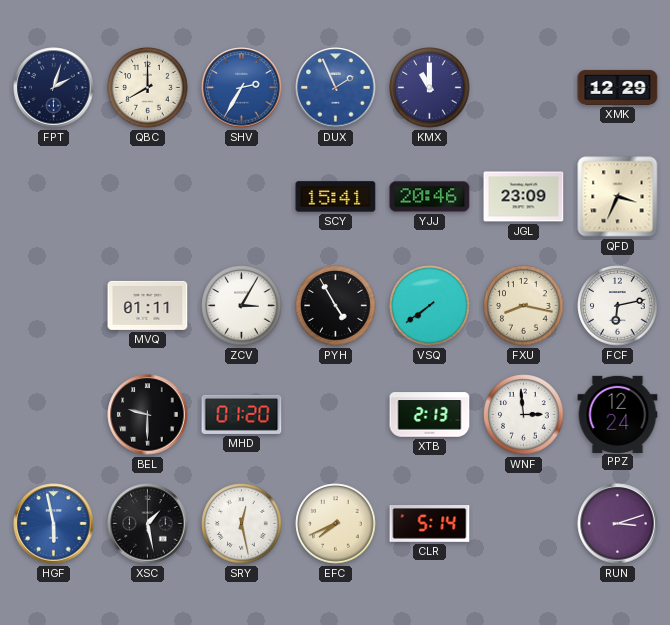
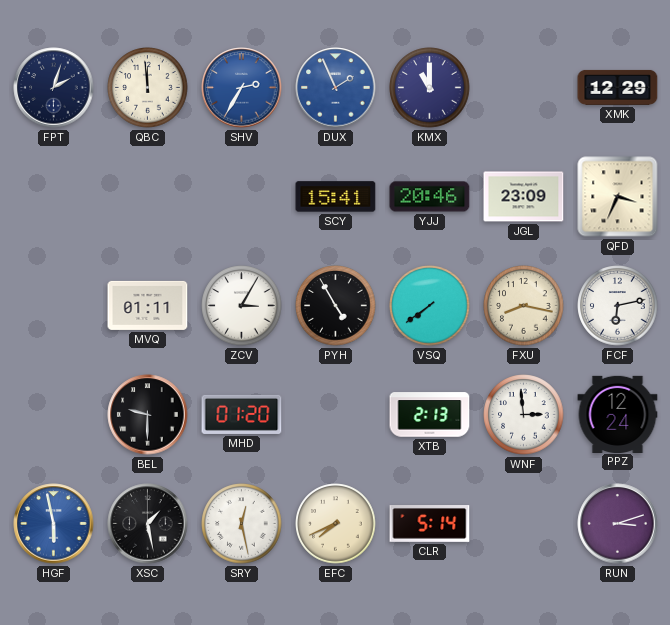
QBC: 8:00 -> 11:59
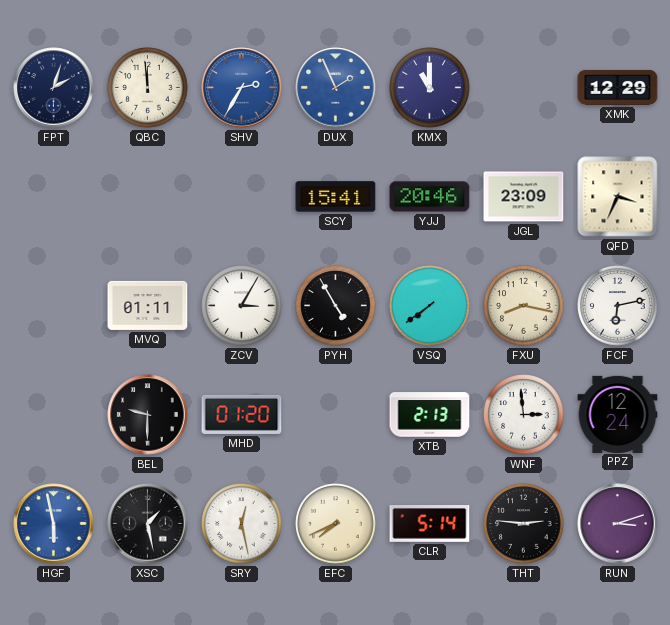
THT: none -> 2:46
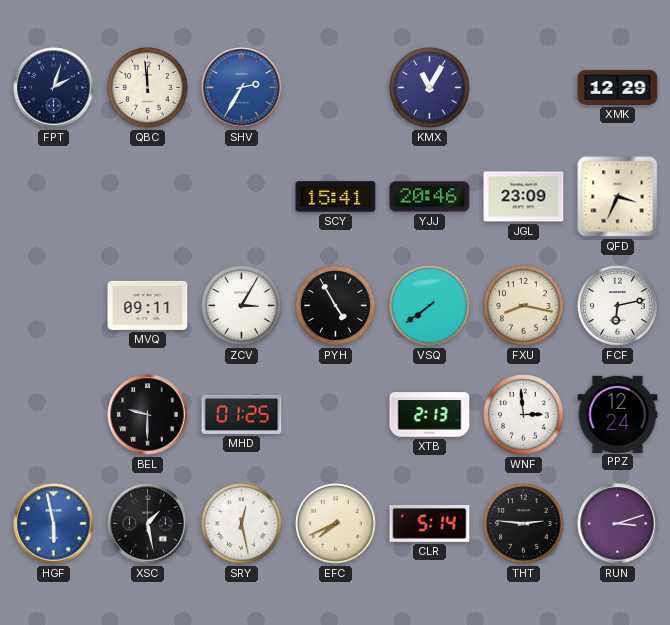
DUX: 1:56 -> none
KMX: 11:00 -> 11:05
MVQ: 01:11 -> 09:11
MHD: 01:20 -> 01:25
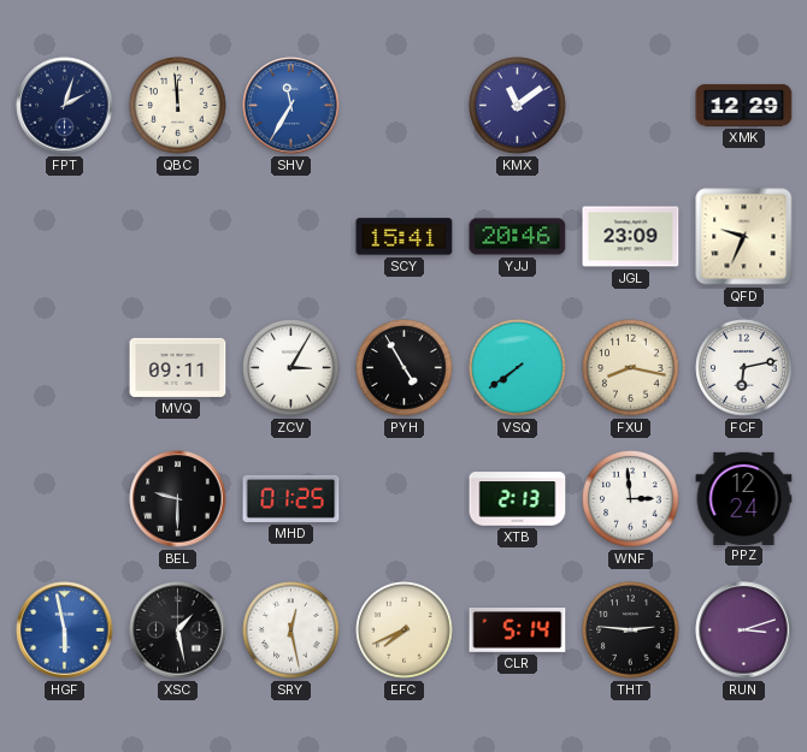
SHV: 2:35 -> 11:35
KMX: 11:05 -> 11:09
QFD: 3:34 -> 9:34
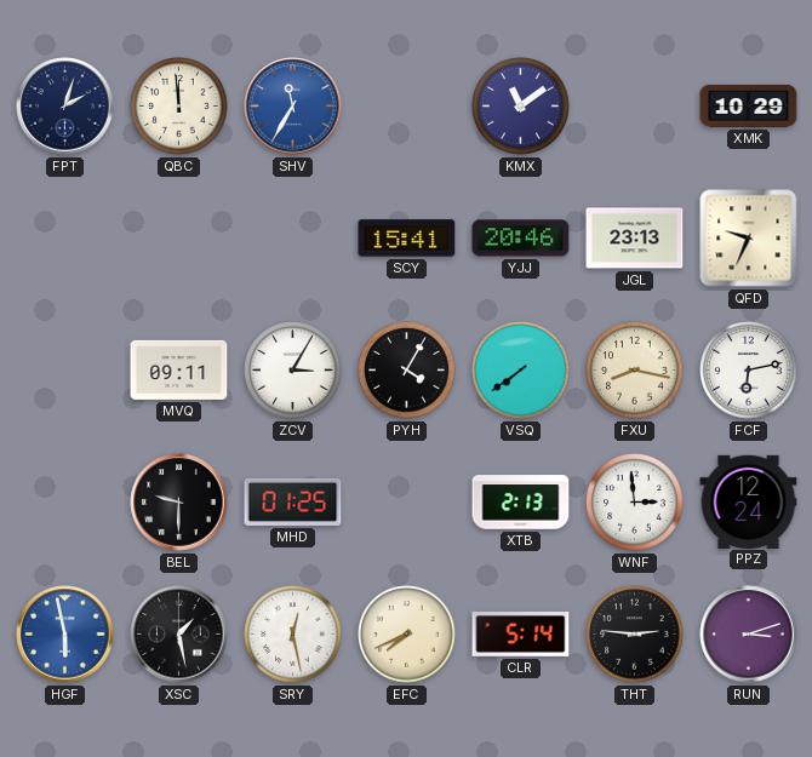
XMK: 12:29 -> 10:29
JGL: 23:09 -> 23:13
PYH: 4:55 -> 4:05
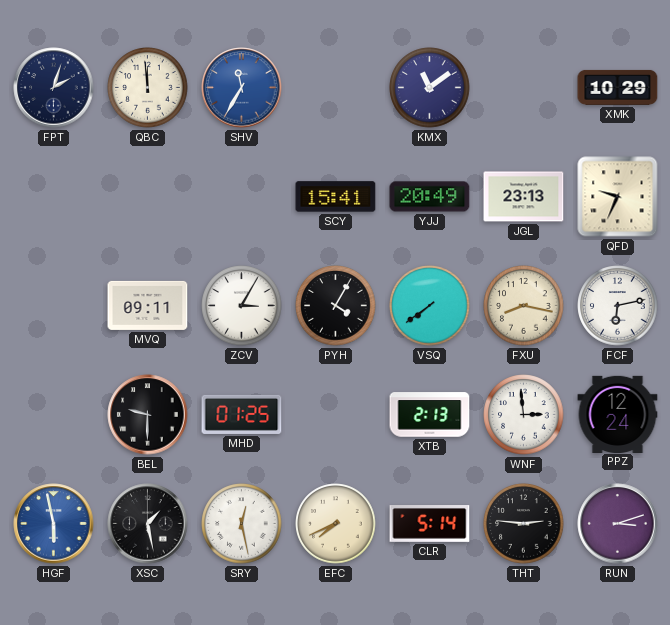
YJJ: 20:46 -> 20:49
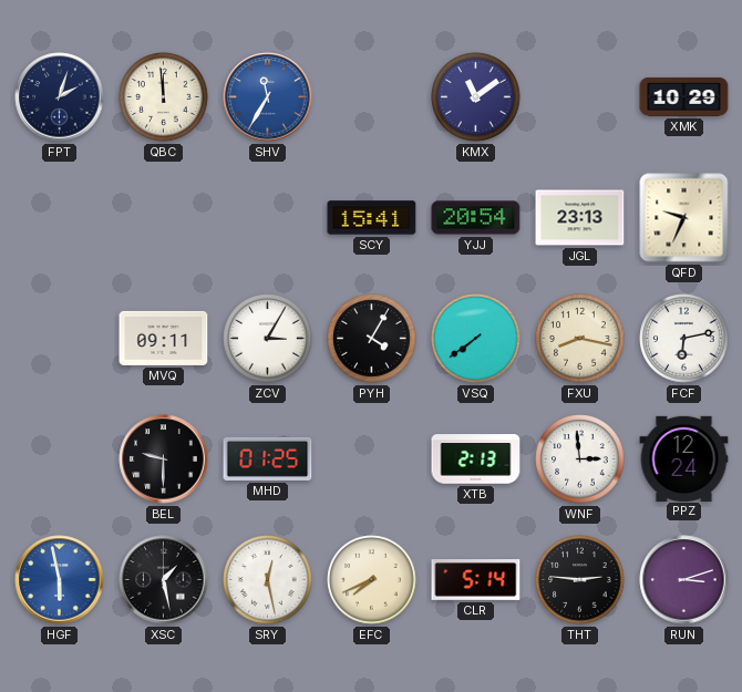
YJJ: 20:49 -> 20:54
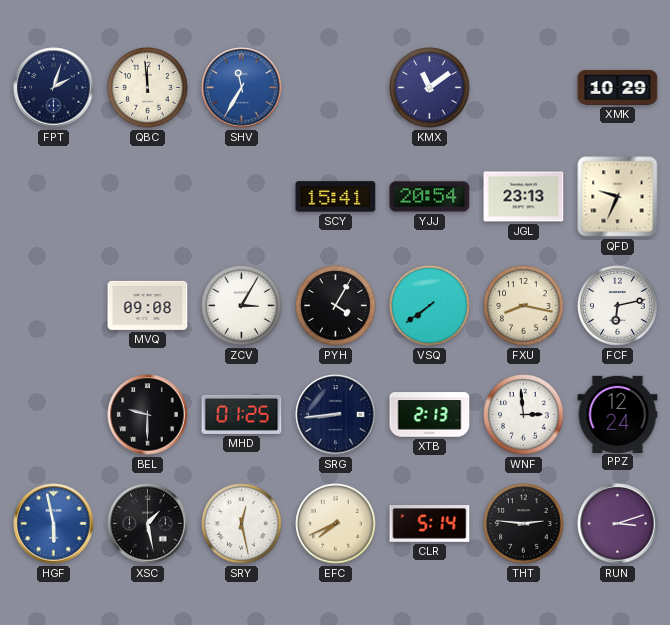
MVQ: 09:11 -> 09:08
SRG: none -> 8:44
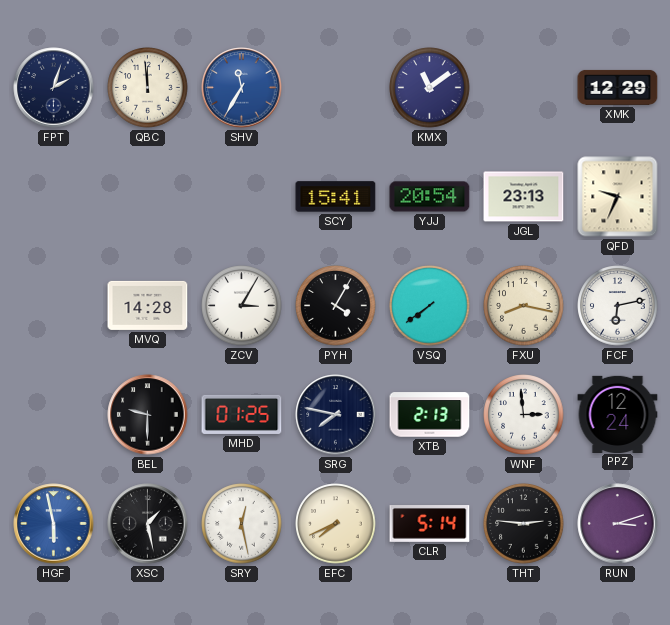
XMK: 10:29 -> 12:29
MVQ: 09:08 -> 14:28
SRG: 8:44 -> 7:47
